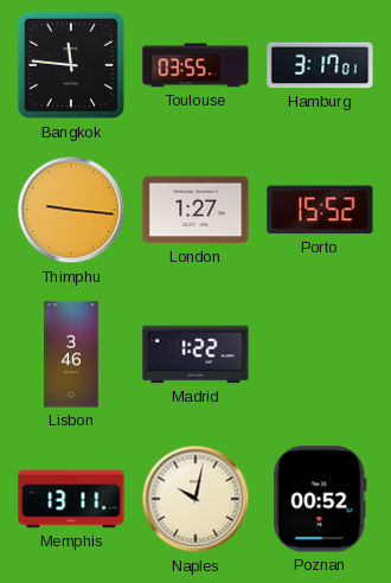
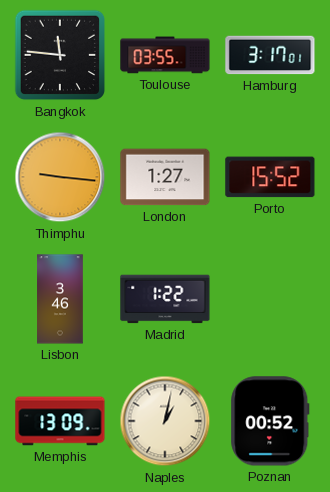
Memphis: 13:11 -> 13:09
Naples: 10:02 -> 1:02
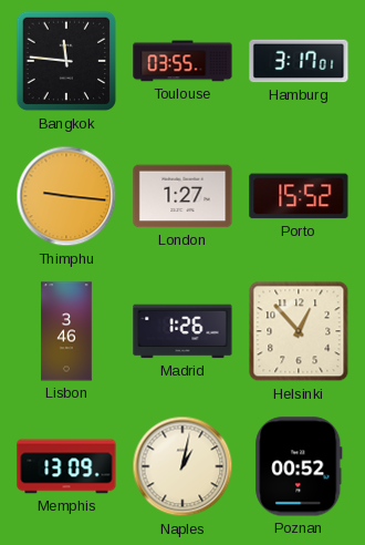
Madrid: 1:22 -> 1:26
Helsinki: none -> 12:53
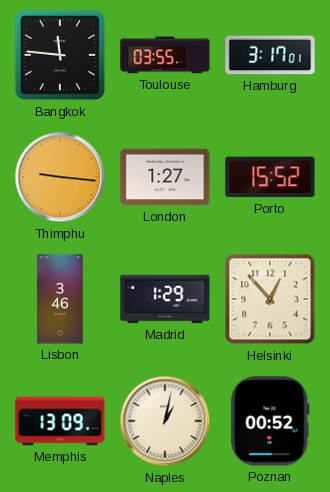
Madrid: 1:26 -> 1:29
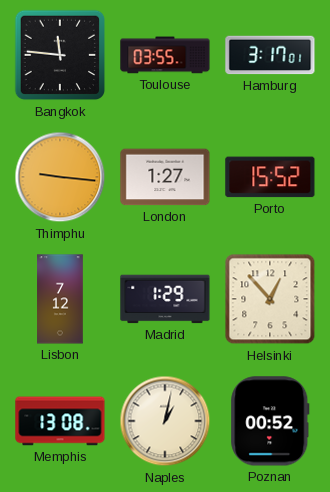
Lisbon: 3:46 -> 7:12
Memphis: 13:09 -> 13:08
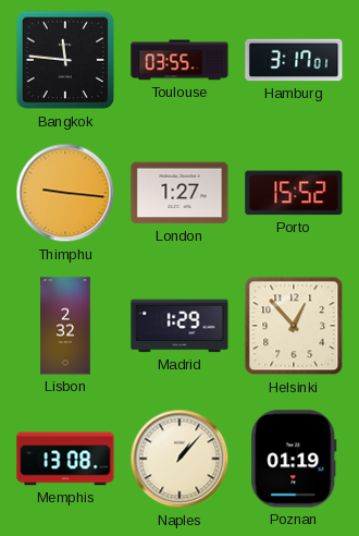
Lisbon: 7:12 -> 2:32
Naples: 1:02 -> 1:07
Poznan: 00:52 -> 01:19
